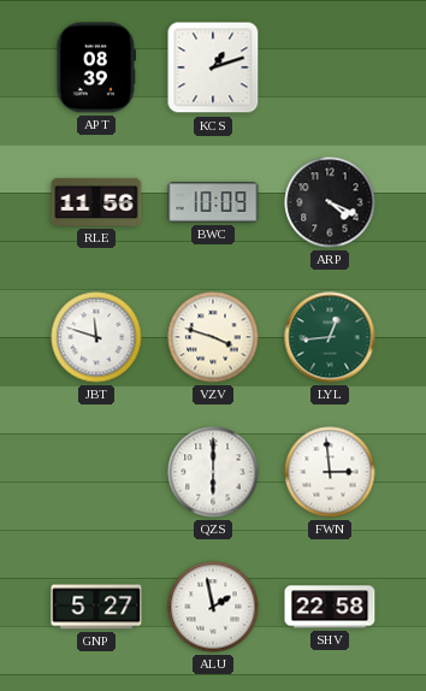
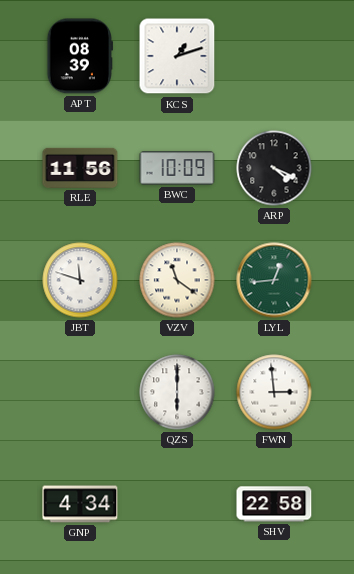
VZV: 3:48 -> 11:21
GNP: 5:27 -> 4:34
ALU: 1:58 -> none
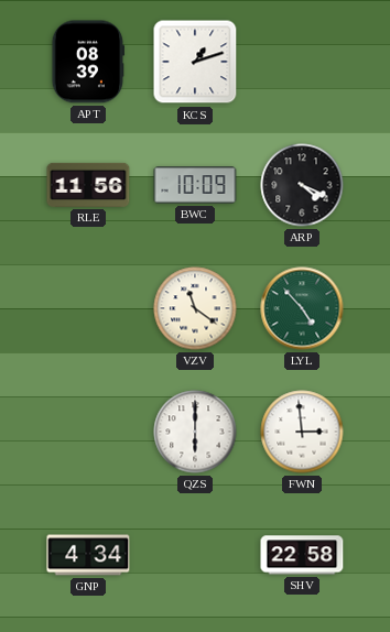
JBT: 11:48 -> none
LYL: 12:44 -> 4:53
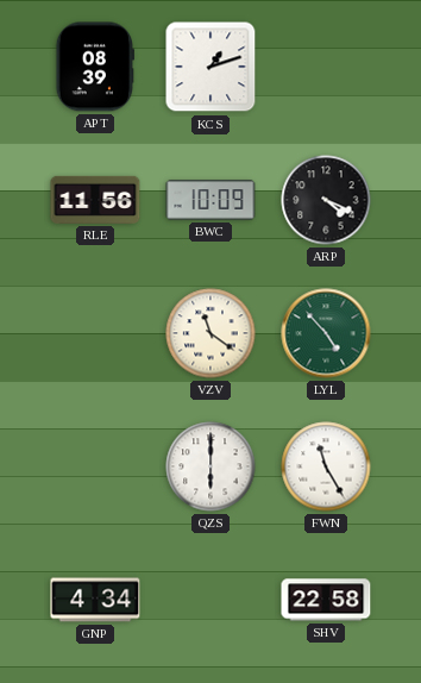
FWN: 2:59 -> 11:25
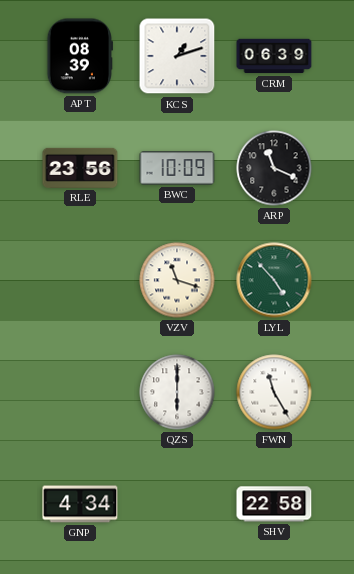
CRM: none -> 06:39
RLE: 11:56 -> 23:56
ARP: 4:19 -> 11:19
VZV: 11:21 -> 11:18
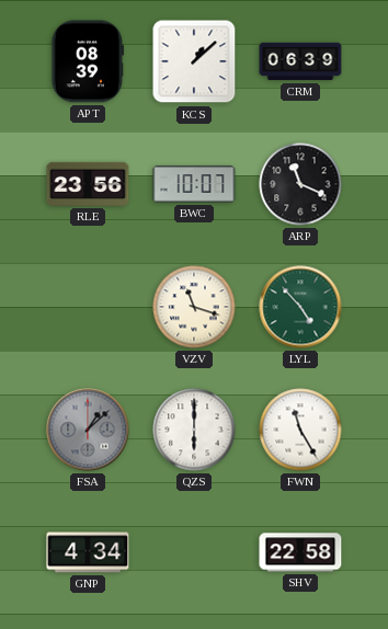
KCS: 1:12 -> 1:08
BWC: 10:09 -> 10:07
FSA: none -> 1:08
